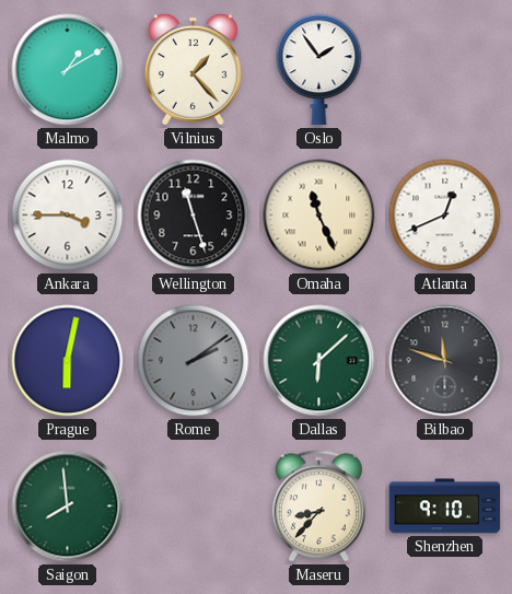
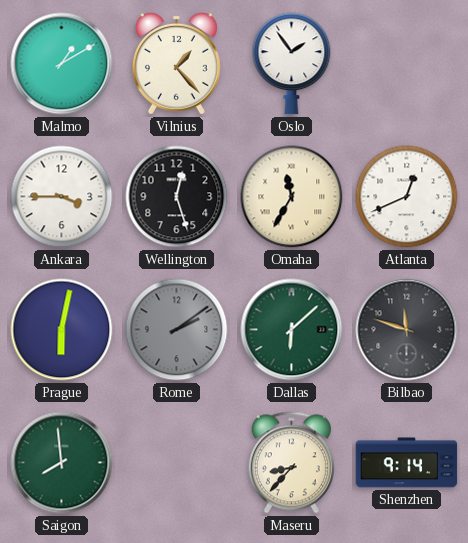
Wellington: 11:27 -> 12:27
Omaha: 11:26 -> 11:35
Shenzhen: 9:10 -> 9:14
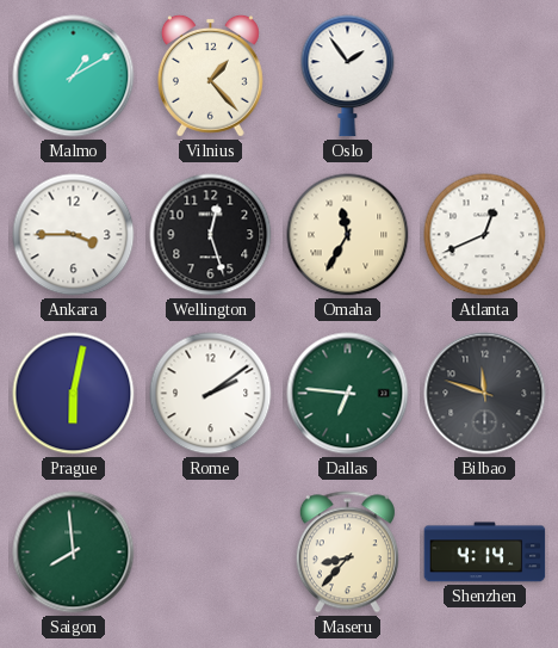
Rome dial: grey -> white
Dallas: 6:08 -> 6:46
Shenzhen: 9:14 -> 4:14
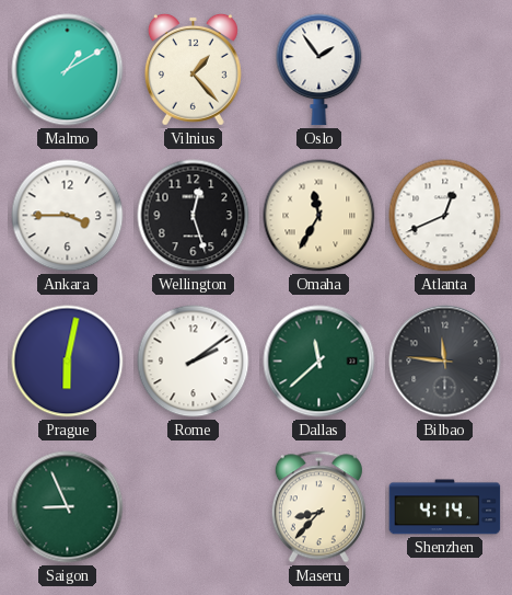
Dallas: 6:46 -> 11:38
Bilbao: 11:48 -> 11:46
Saigon: 7:59 -> 8:56
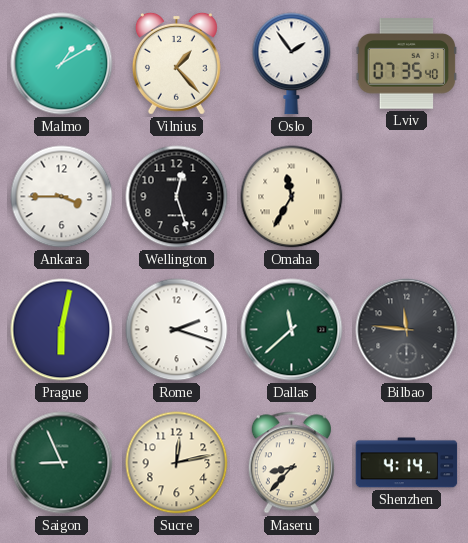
Lviv: none -> 07:35
Atlanta: 12:41 -> none
Rome: 2:09 -> 2:18
Sucre: none -> 12:13
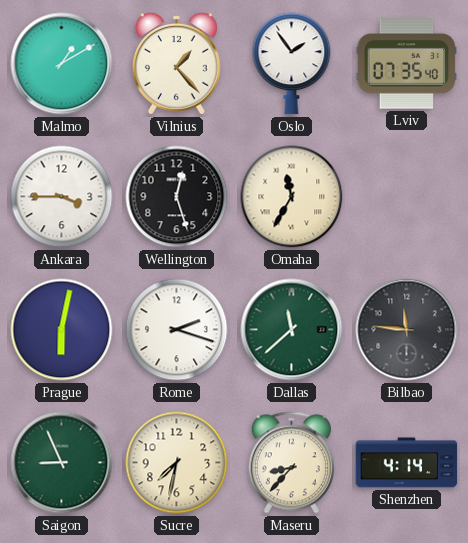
Sucre: 12:13 -> 7:32
